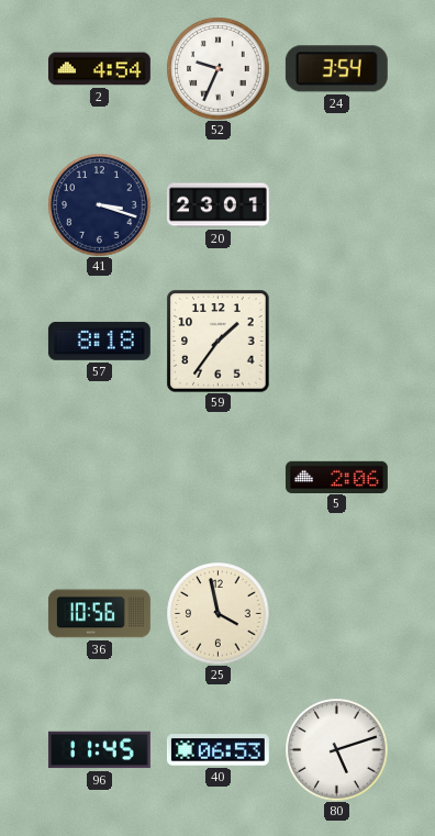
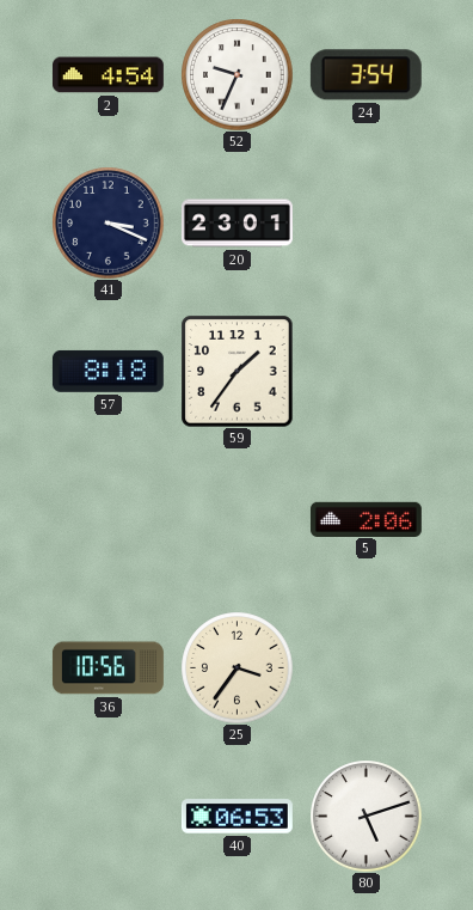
41: 3:18 -> 3:19
25: 3:58 -> 3:36
96: 11:45 -> none
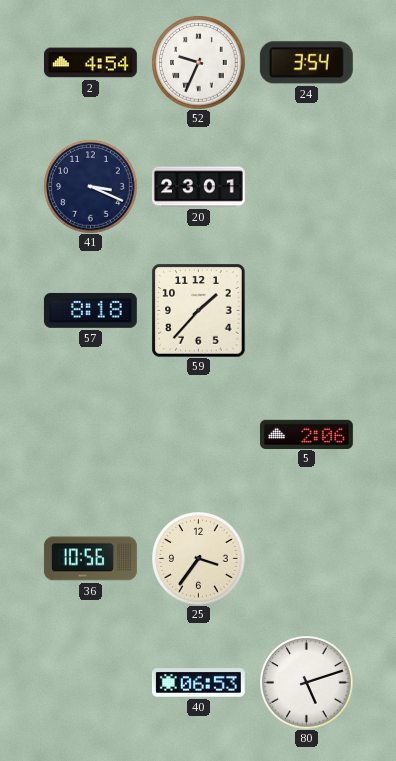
59: 1:36 -> 1:37
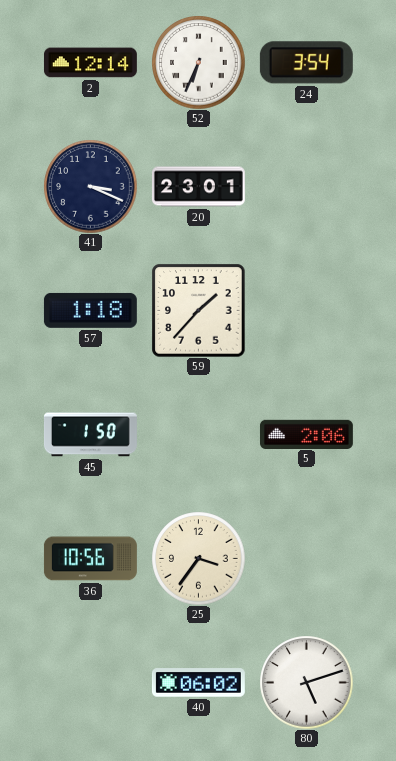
2: 4:54 -> 12:14
52: 9:34 -> 6:34
57: 8:18 -> 1:18
45: none -> 1:50
40: 06:53 -> 06:02
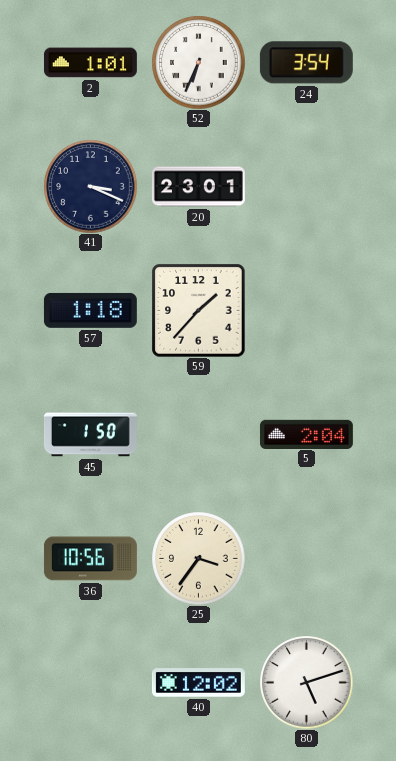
2: 12:14 -> 1:01
5: 2:06 -> 2:04
40: 06:02 -> 12:02
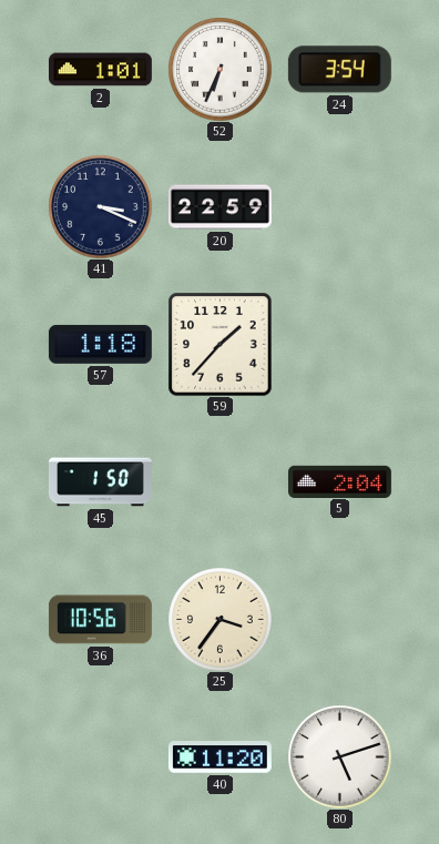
20: 23:01 -> 22:59
40: 12:02 -> 11:20
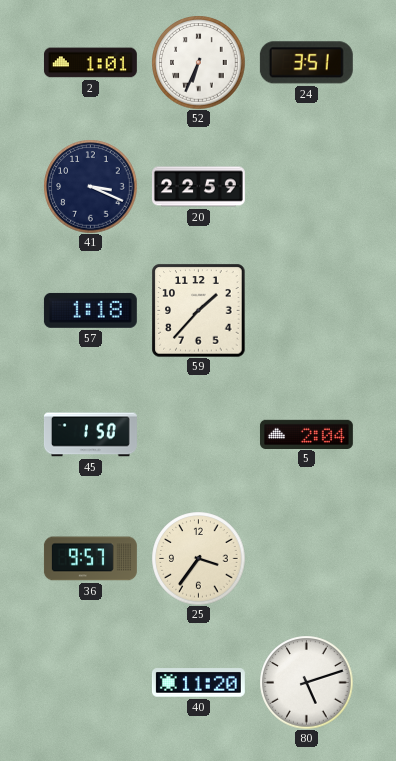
24: 3:54 -> 3:51
36: 10:56 -> 9:57
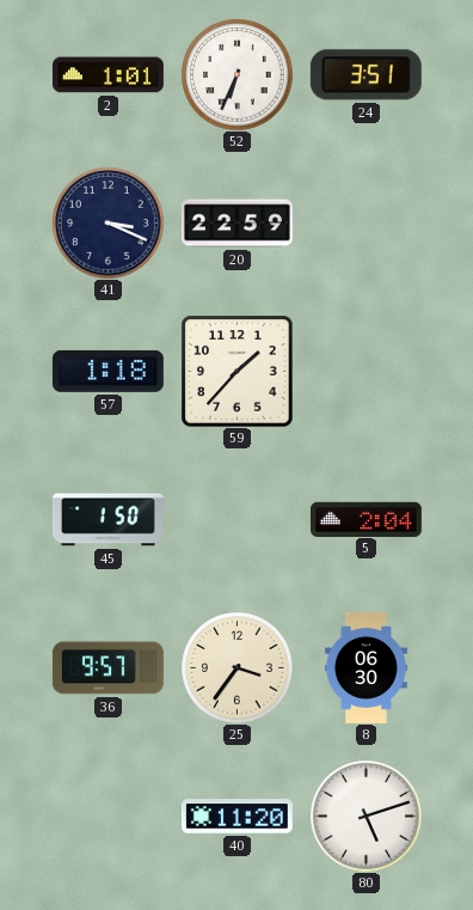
8: none -> 06:30
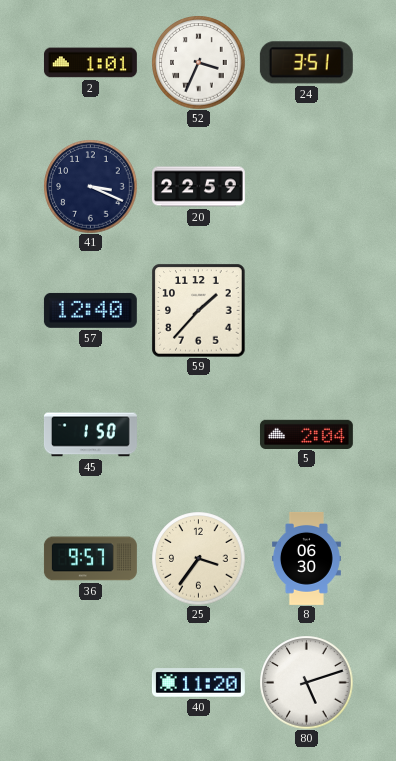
52: 6:34 -> 3:34
57: 1:18 -> 12:40
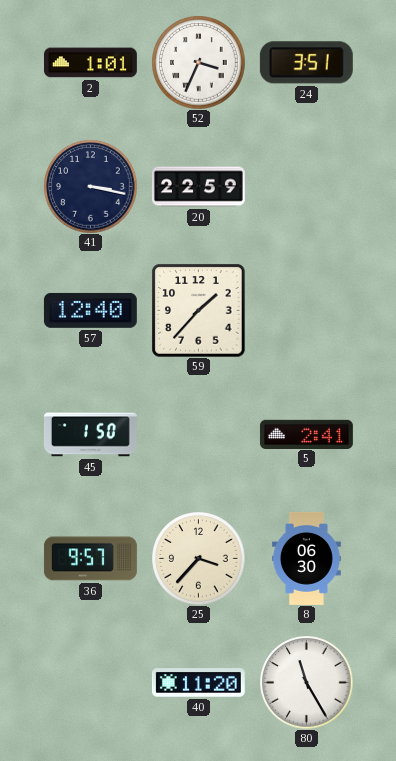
41: 3:19 -> 3:17
5: 2:04 -> 2:41
25: 3:36 -> 3:37
80: 5:12 -> 11:25
